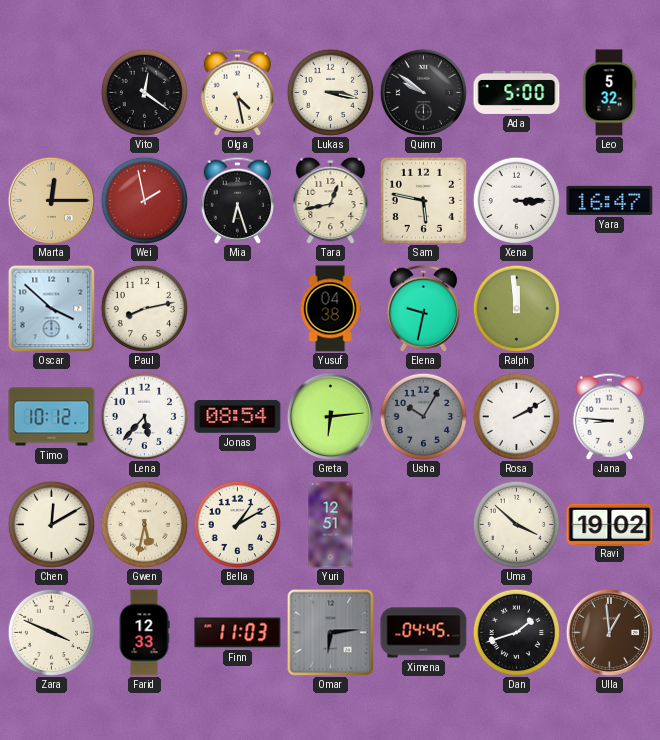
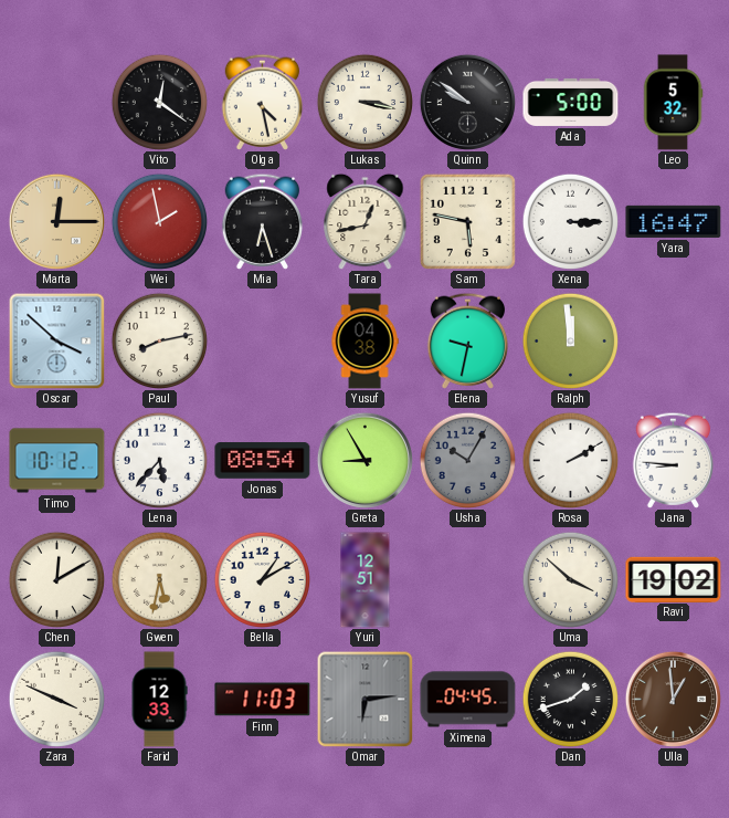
Greta: 6:14 -> 8:55
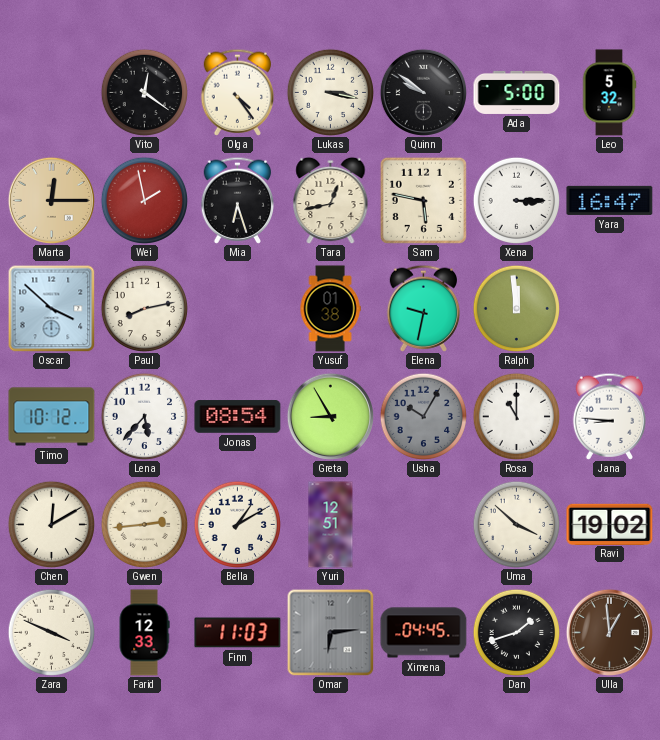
Olga: 4:28 -> 4:24
Yusuf: 04:38 -> 01:38
Rosa: 2:10 -> 11:00
Gwen: 5:32 -> 2:44
